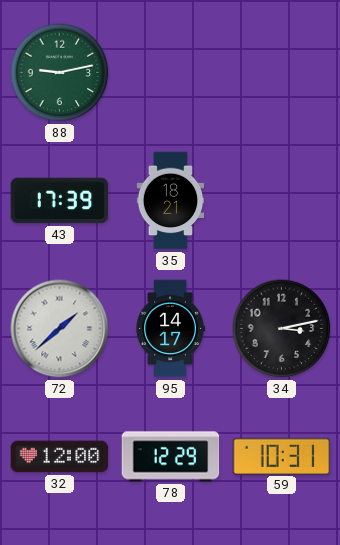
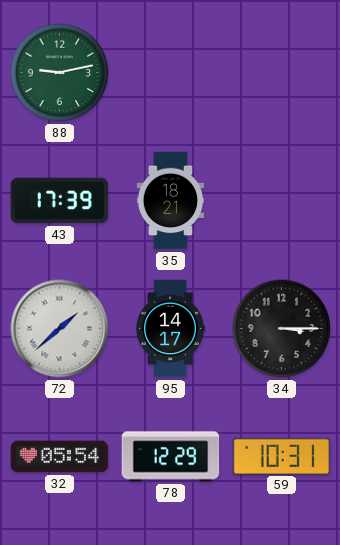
34: 3:13 -> 3:15
32: 12:00 -> 05:54
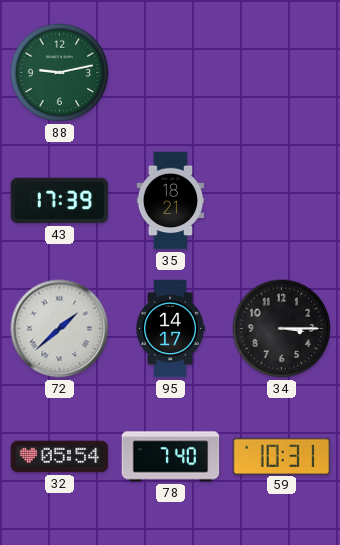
78: 12:29 -> 7:40
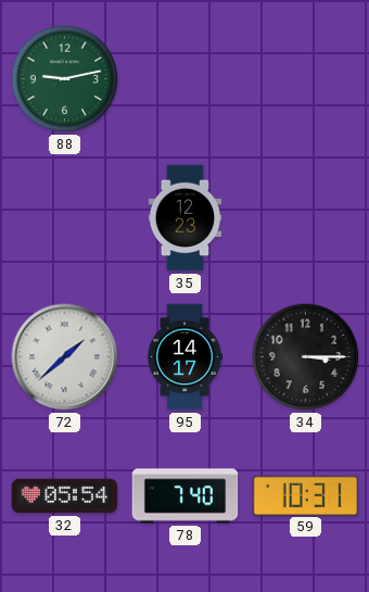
43: 17:39 -> none
35: 18:21 -> 12:23
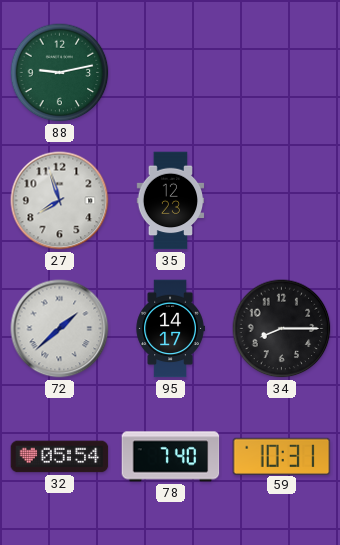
27: none -> 7:57
34: 3:15 -> 8:15
